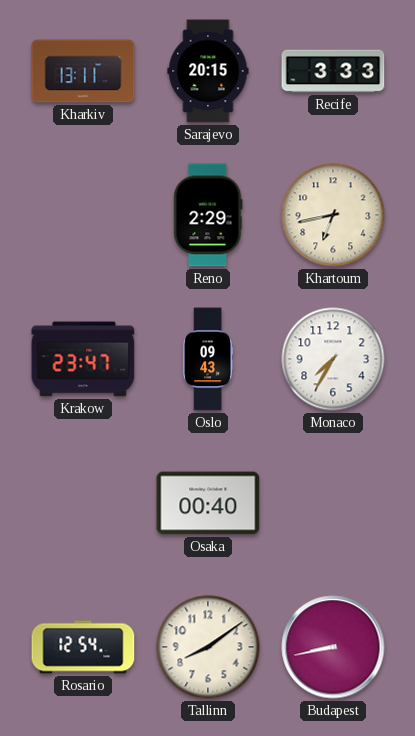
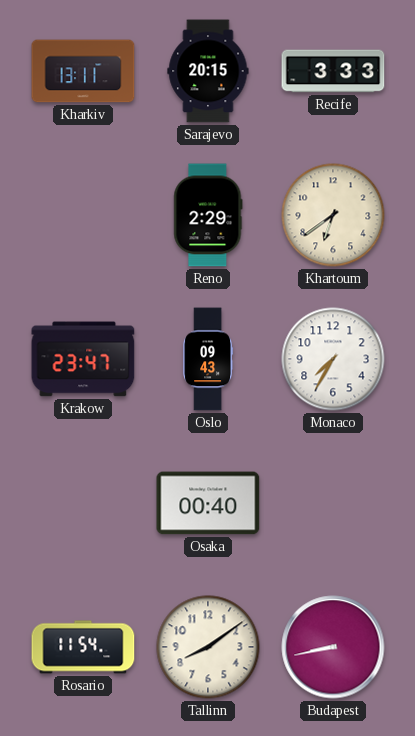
Khartoum: 6:43 -> 6:39
Rosario: 12:54 -> 11:54
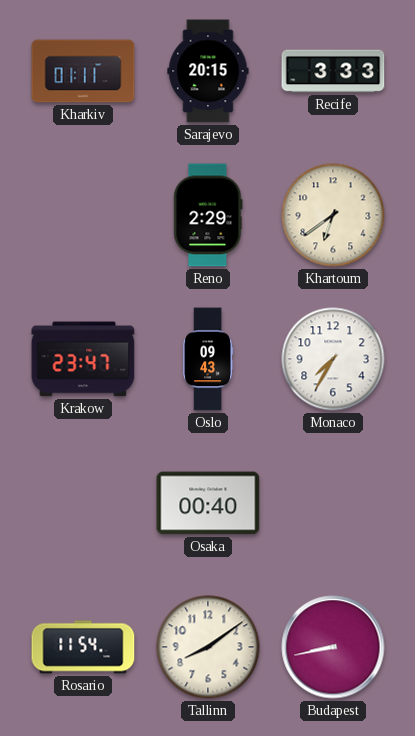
Kharkiv: 13:11 -> 01:11
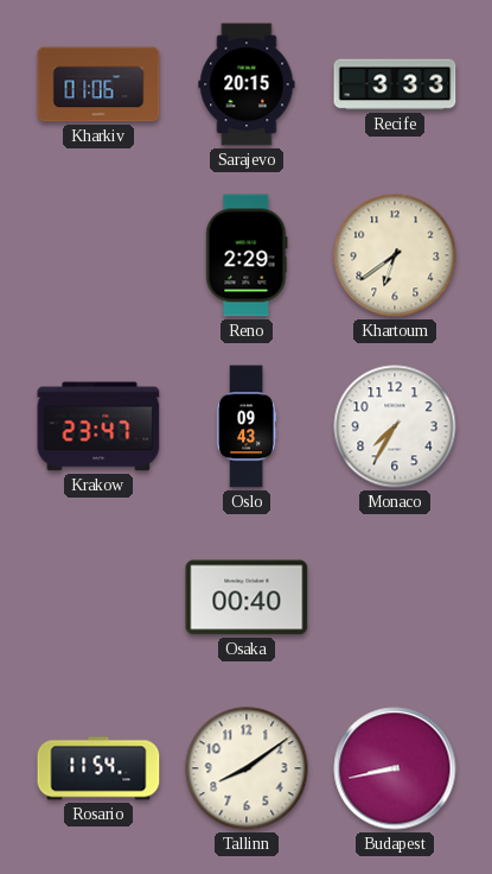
Kharkiv: 01:11 -> 01:06
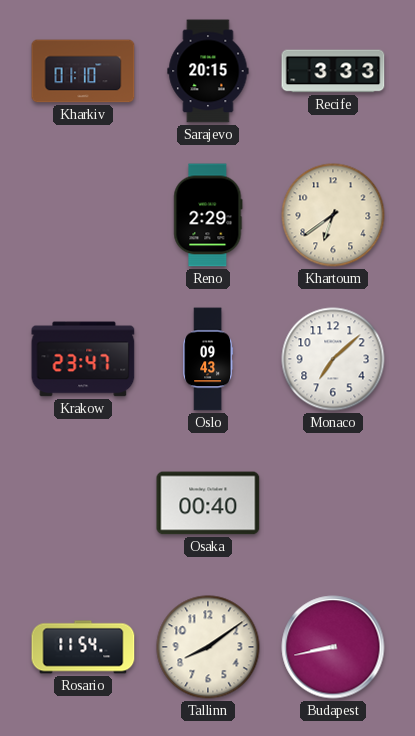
Kharkiv: 01:06 -> 01:10
Monaco: 7:35 -> 7:08
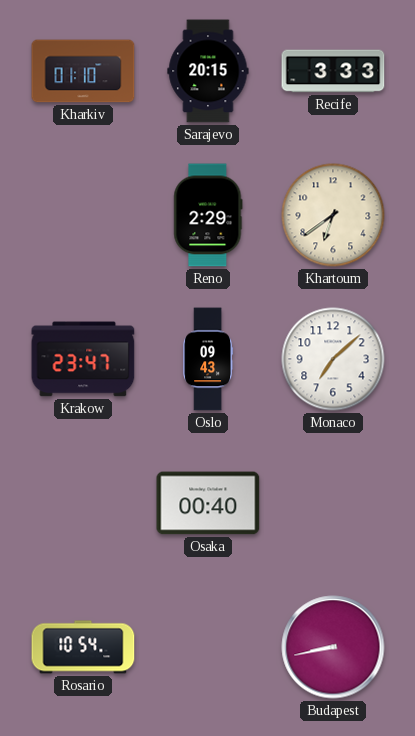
Rosario: 11:54 -> 10:54
Tallinn: 8:09 -> none
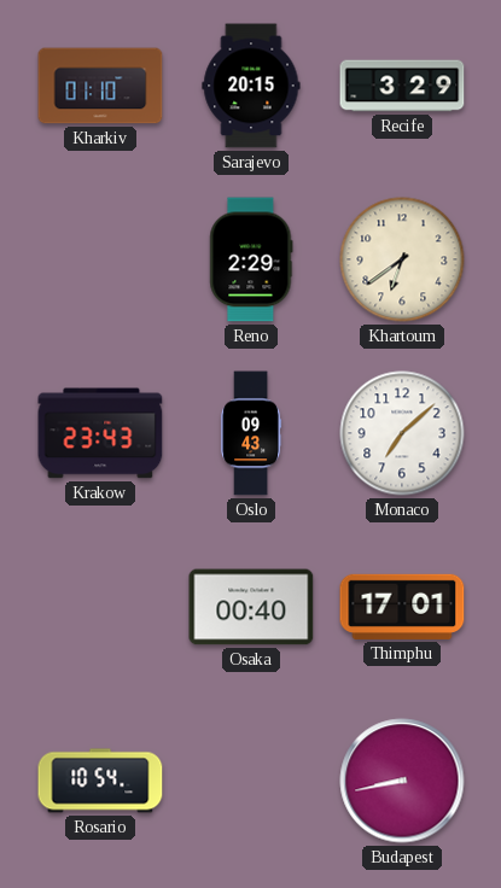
Recife: 3:33 -> 3:29
Krakow: 23:47 -> 23:43
Thimphu: none -> 17:01
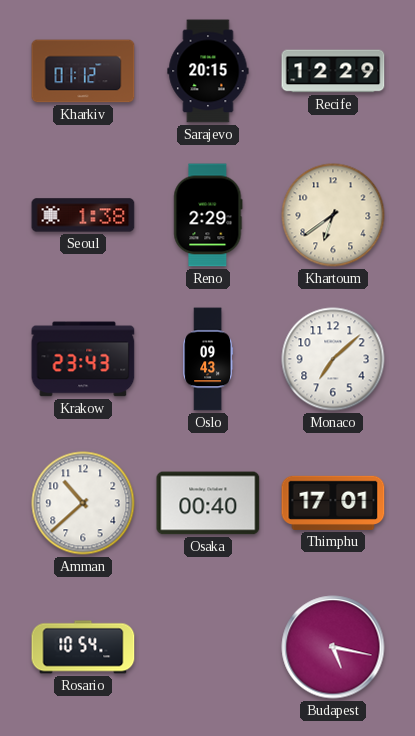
Kharkiv: 01:10 -> 01:12
Recife: 3:29 -> 12:29
Seoul: none -> 1:38
Amman: none -> 10:38
Budapest: 8:43 -> 5:17
